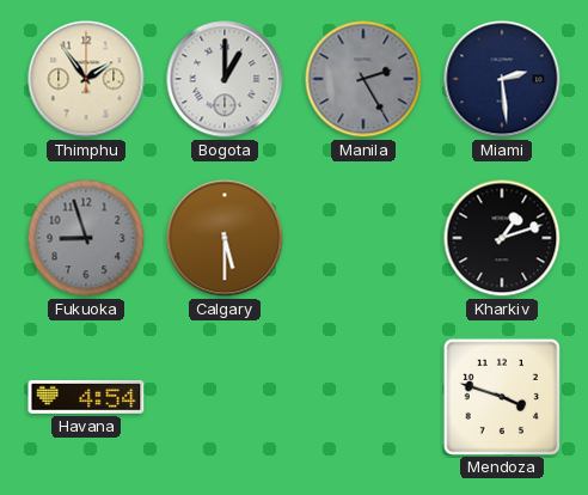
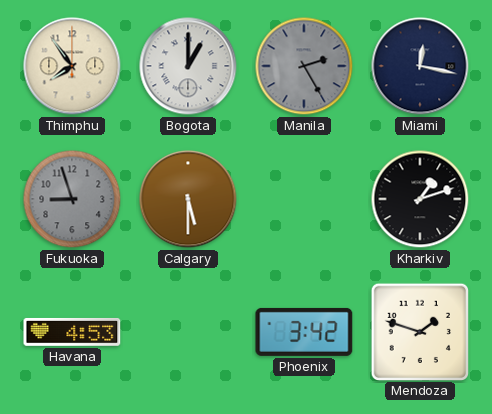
Thimphu: 1:54 -> 7:54
Miami: 2:29 -> 12:17
Havana: 4:54 -> 4:53
Phoenix: none -> 3:42
Mendoza: 3:48 -> 1:48
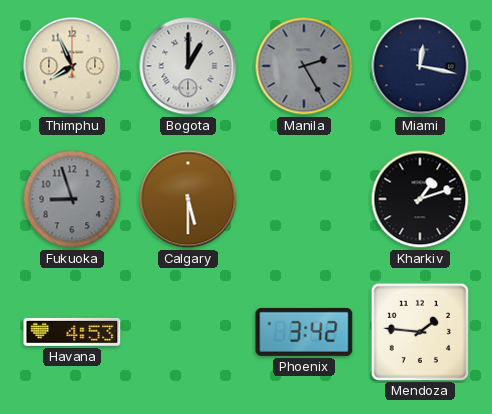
Thimphu: 7:54 -> 7:56
Mendoza: 1:48 -> 1:46
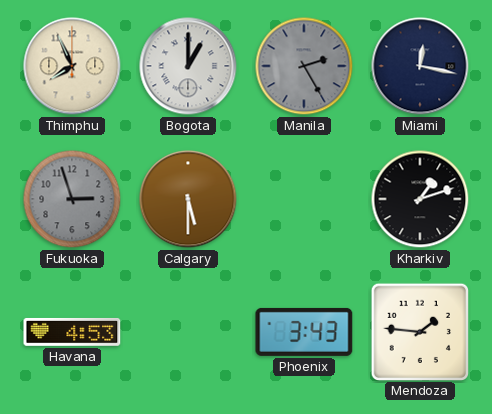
Fukuoka: 8:57 -> 2:57
Phoenix: 3:42 -> 3:43
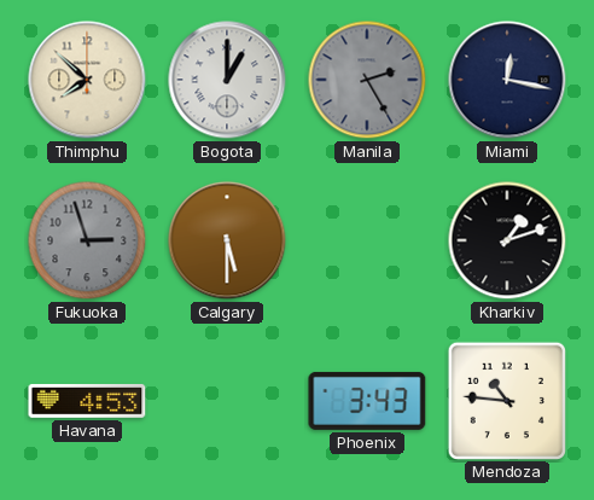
Thimphu: 7:56 -> 7:52
Mendoza: 1:46 -> 10:46
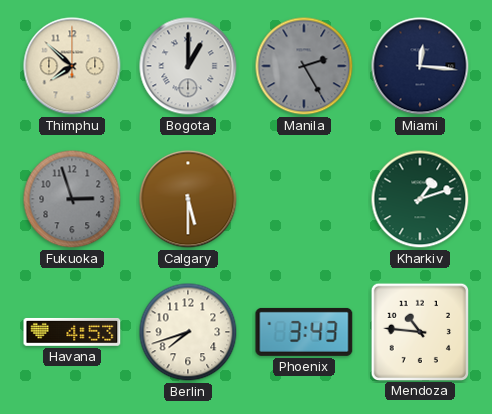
Miami: 12:17 -> 12:16
Kharkiv dial: black -> green
Berlin: none -> 7:42
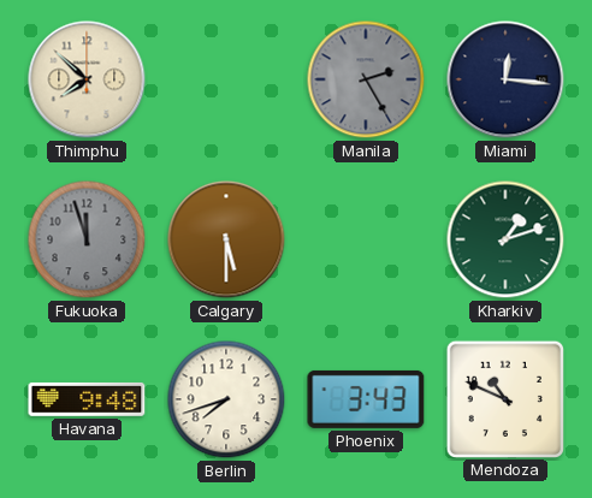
Bogota: 1:00 -> none
Fukuoka: 2:57 -> 11:57
Havana: 4:53 -> 9:48
Mendoza: 10:46 -> 10:49
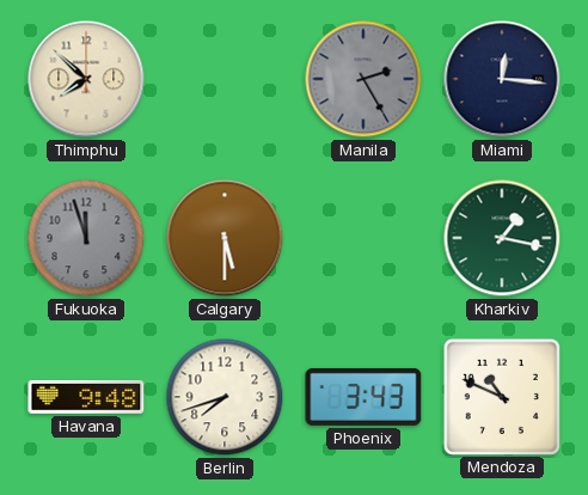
Kharkiv: 1:12 -> 1:17
